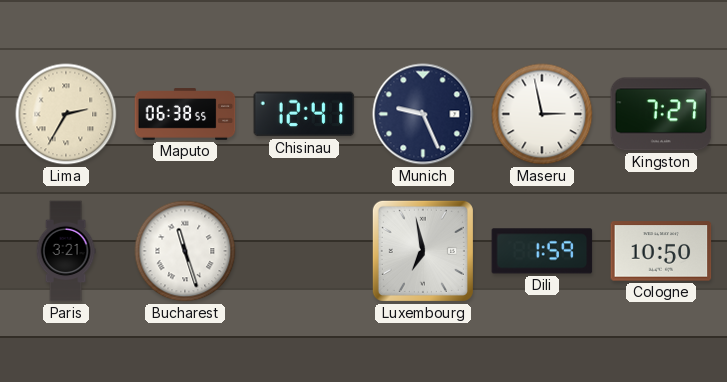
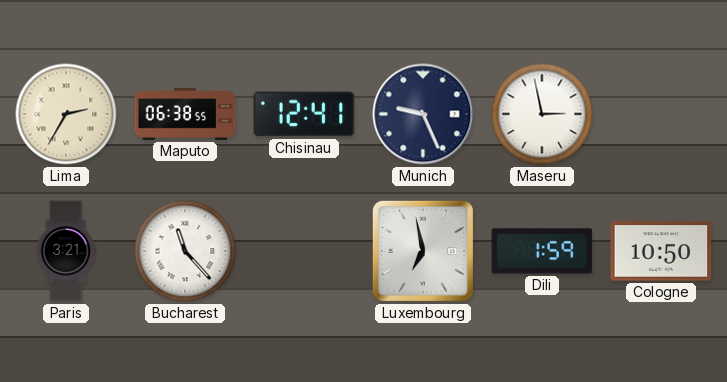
Kingston: 7:27 -> none
Bucharest: 11:27 -> 11:23
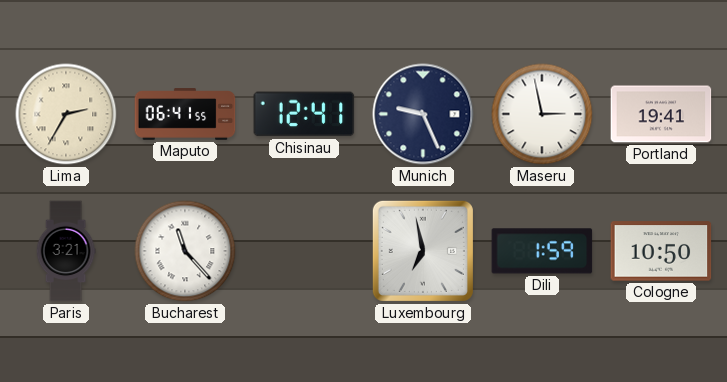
Maputo: 06:38 -> 06:41
Portland: none -> 19:41
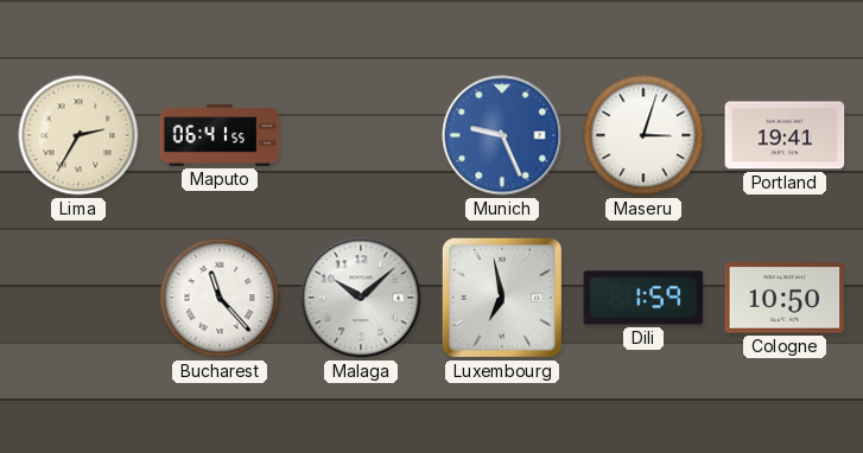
Chisinau: 12:41 -> none
Munich dial: navy -> blue
Maseru: 2:58 -> 3:03
Paris: 3:21 -> none
Malaga: none -> 10:08
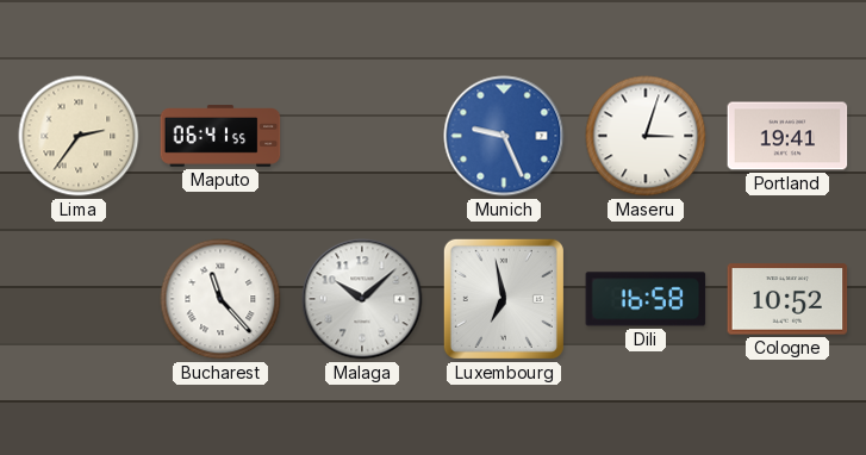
Lima: 2:35 -> 2:36
Dili: 1:59 -> 16:58
Cologne: 10:50 -> 10:52
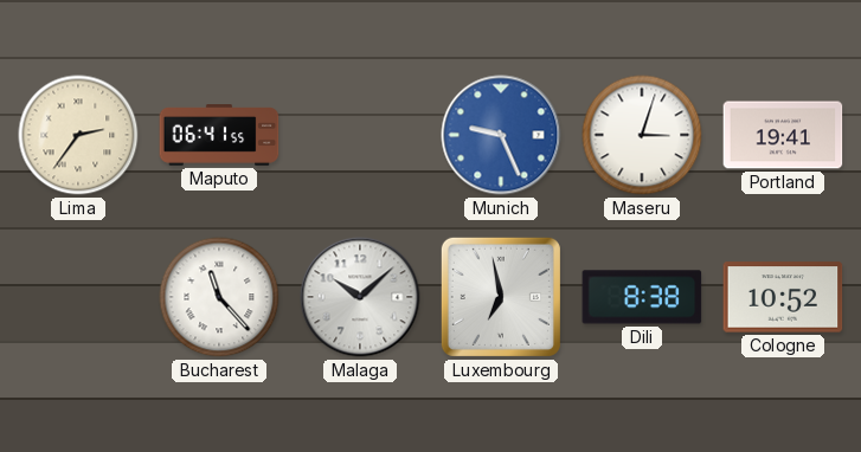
Dili: 16:58 -> 8:38
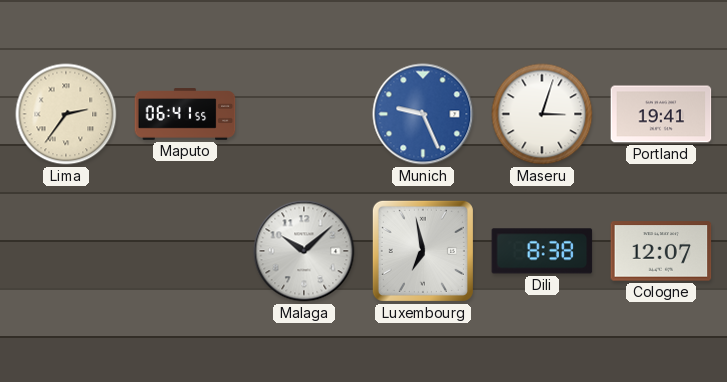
Bucharest: 11:23 -> none
Cologne: 10:52 -> 12:07
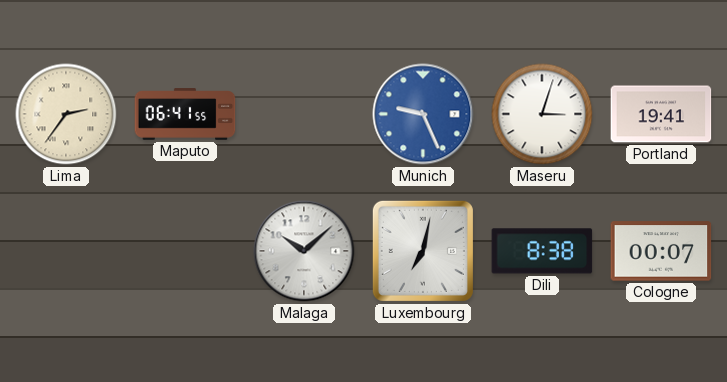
Luxembourg: 6:58 -> 7:02
Cologne: 12:07 -> 00:07
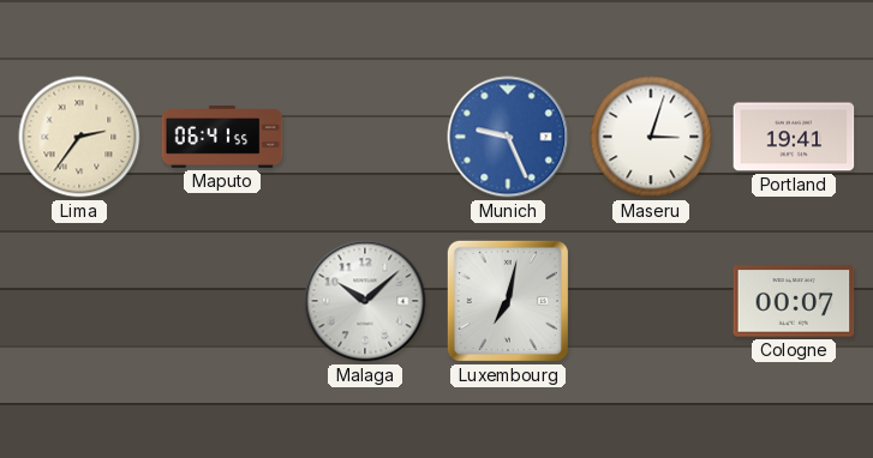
Dili: 8:38 -> none
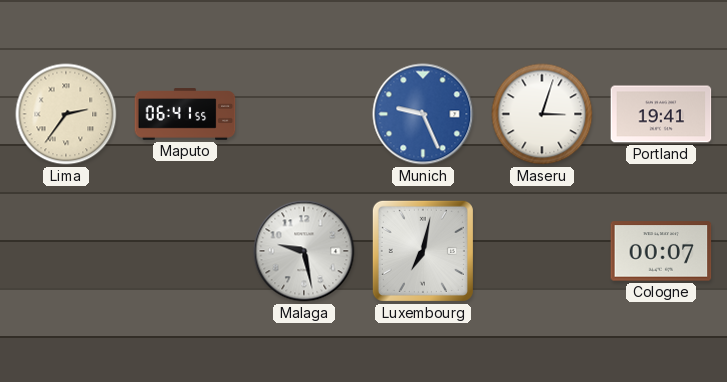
Malaga: 10:08 -> 9:28
